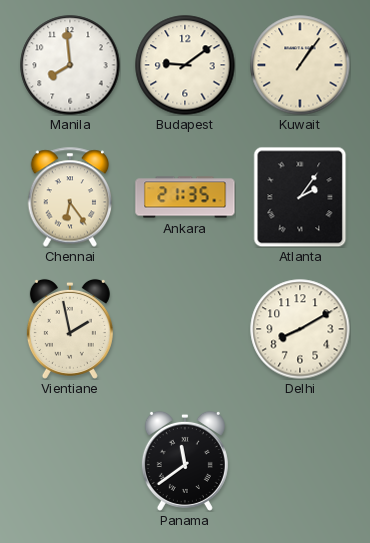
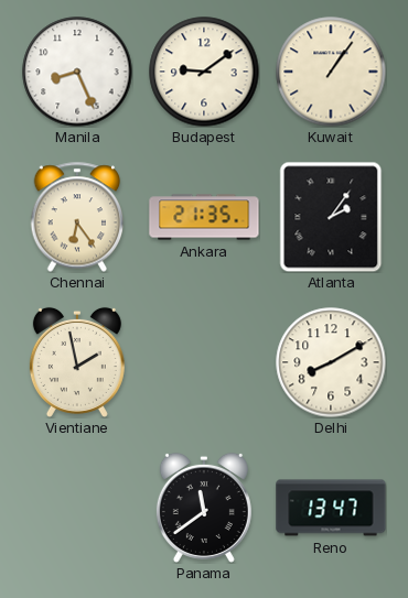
Manila: 7:59 -> 8:26
Reno: none -> 13:47
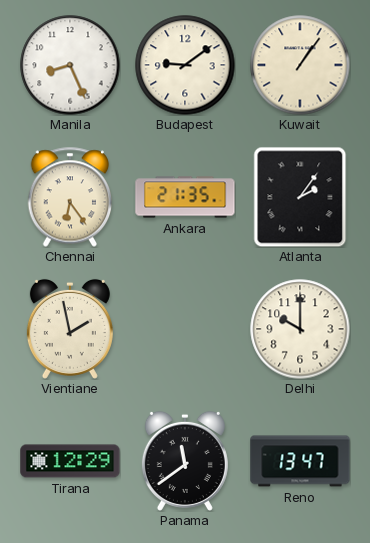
Delhi: 8:10 -> 10:00
Tirana: none -> 12:29
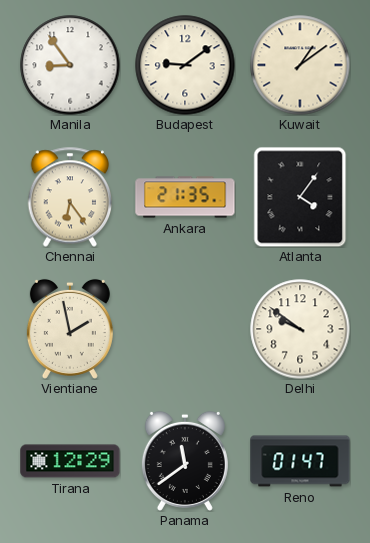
Manila: 8:26 -> 8:54
Kuwait: 1:06 -> 1:09
Atlanta: 2:06 -> 4:06
Delhi: 10:00 -> 9:51
Reno: 13:47 -> 01:47
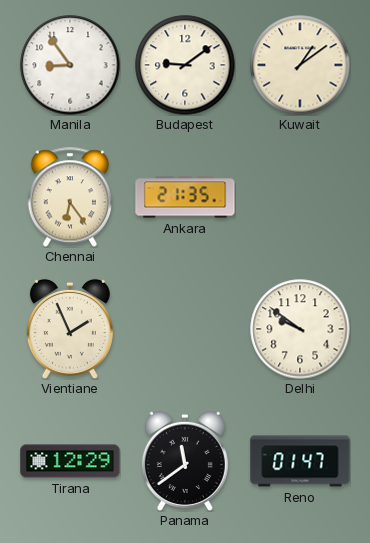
Atlanta: 4:06 -> none
Vientiane: 1:58 -> 1:56
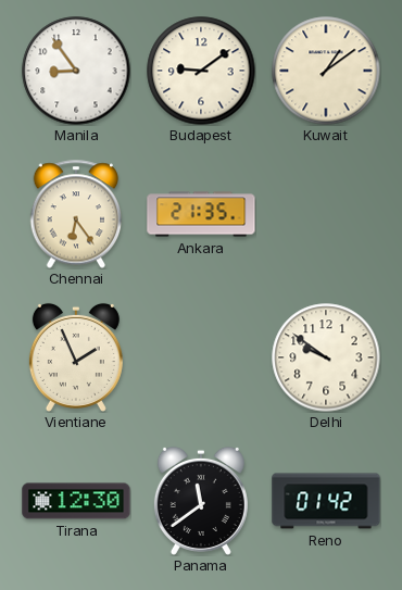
Tirana: 12:29 -> 12:30
Reno: 01:47 -> 01:42
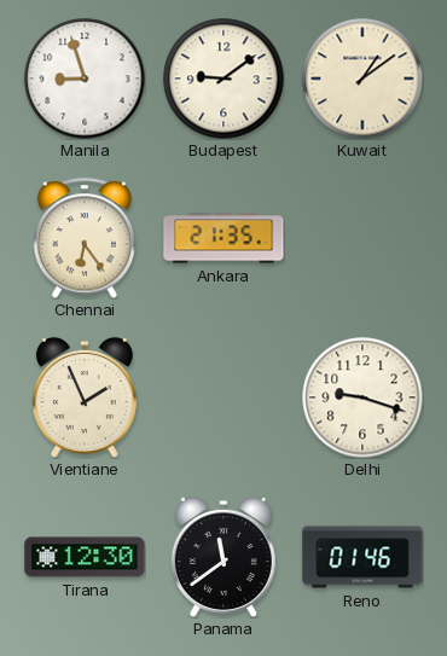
Manila: 8:54 -> 8:57
Delhi: 9:51 -> 9:18
Reno: 01:42 -> 01:46
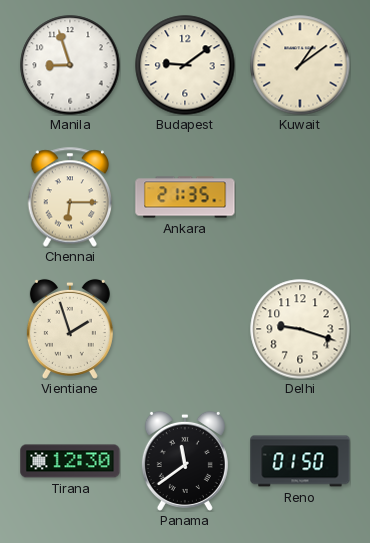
Chennai: 6:24 -> 6:15
Vientiane: 1:56 -> 1:57
Reno: 01:46 -> 01:50
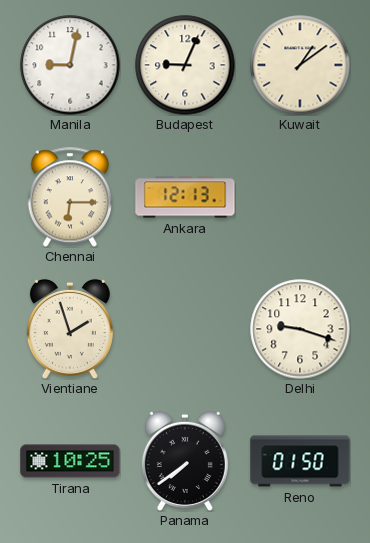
Manila: 8:57 -> 9:02
Budapest: 9:09 -> 9:04
Ankara: 21:35 -> 12:13
Tirana: 12:30 -> 10:25
Panama: 11:39 -> 7:39
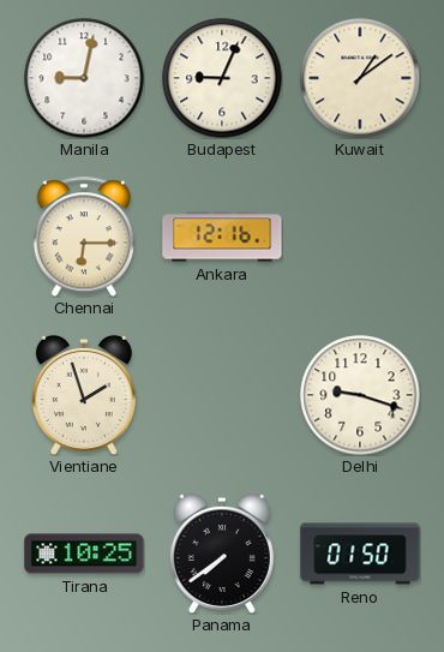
Ankara: 12:13 -> 12:16
